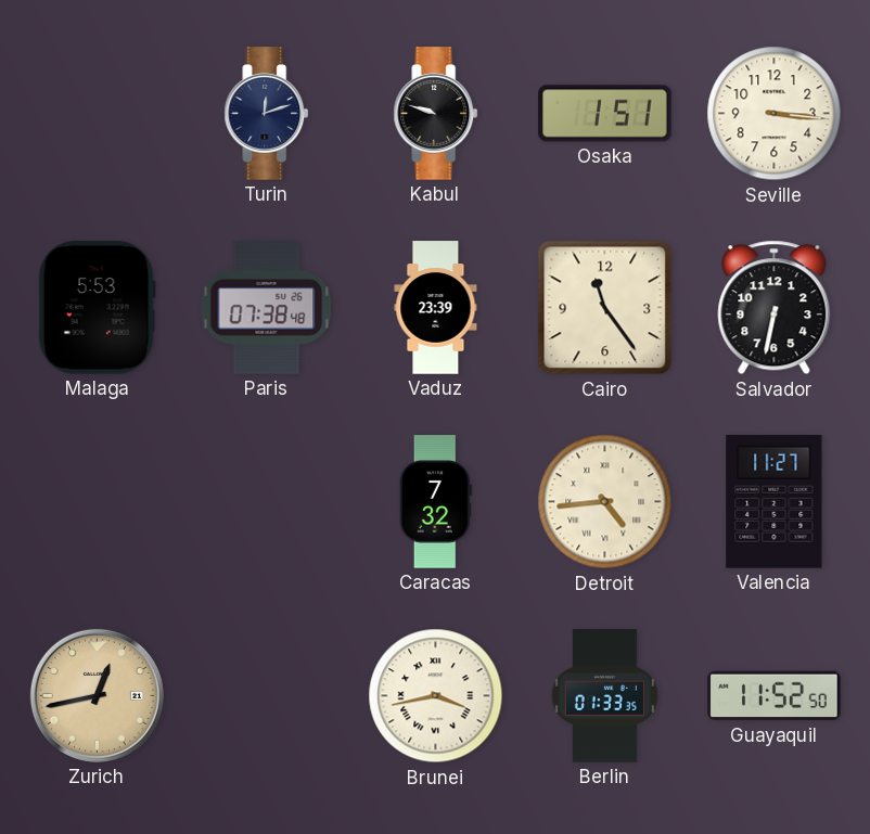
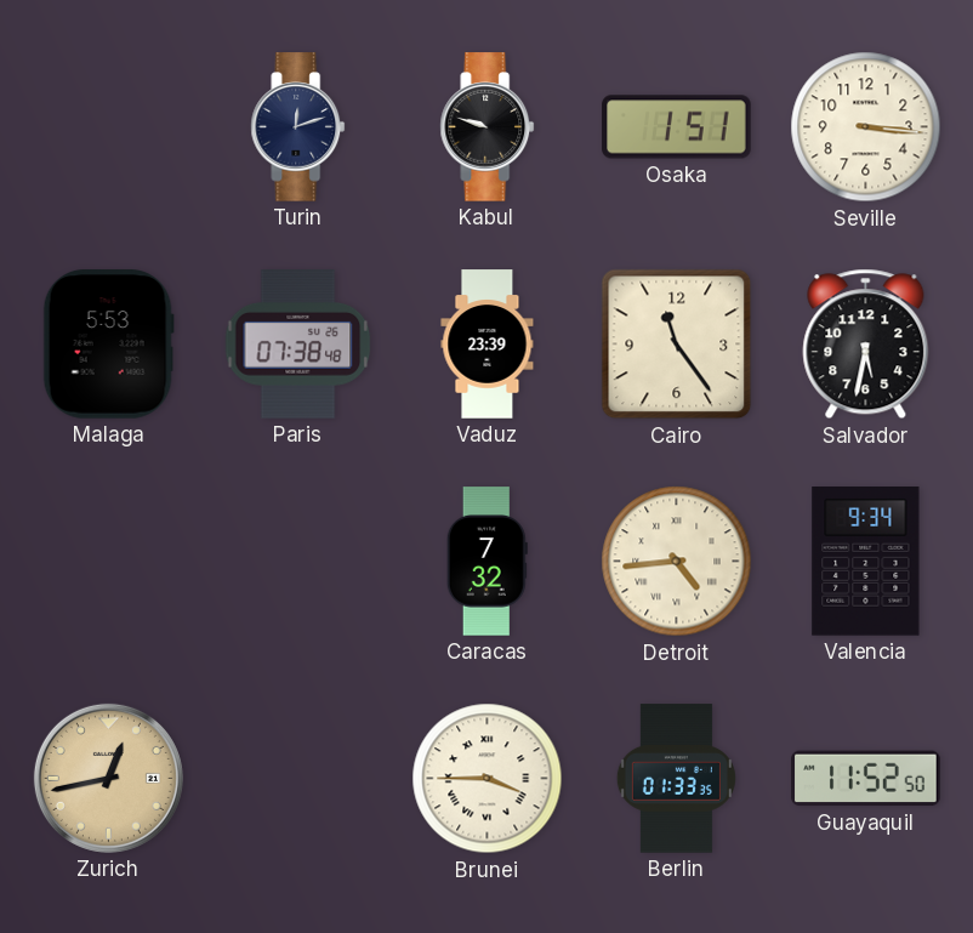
Salvador: 6:32 -> 5:32
Valencia: 11:27 -> 9:34
Brunei: 3:43 -> 3:45
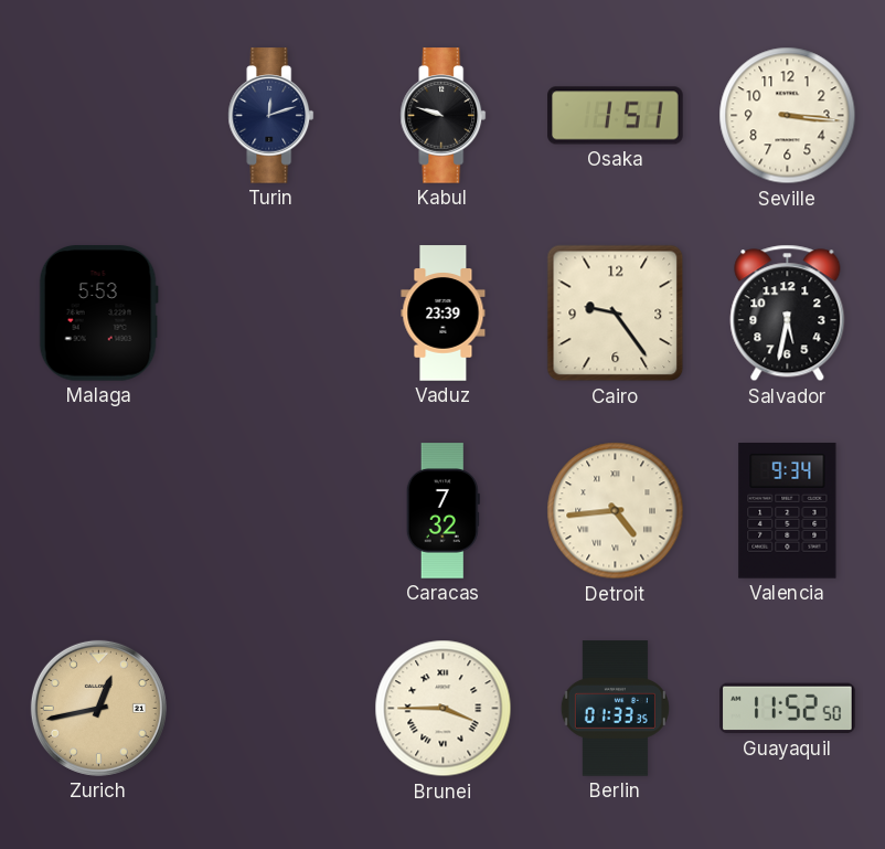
Paris: 07:38 -> none
Cairo: 11:24 -> 9:24
